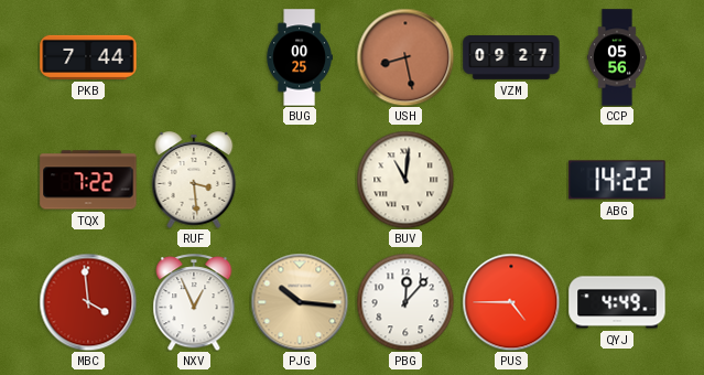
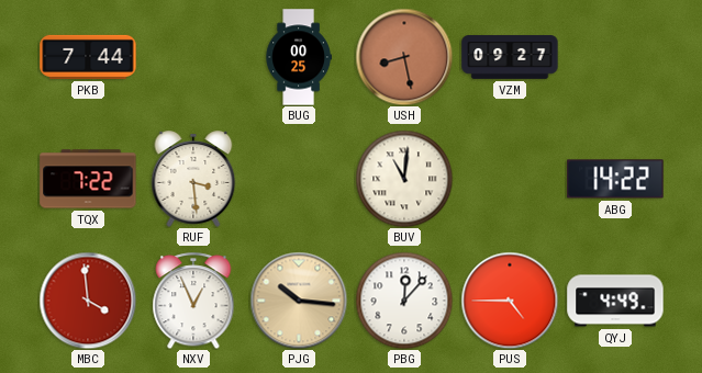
CCP: 05:56 -> none
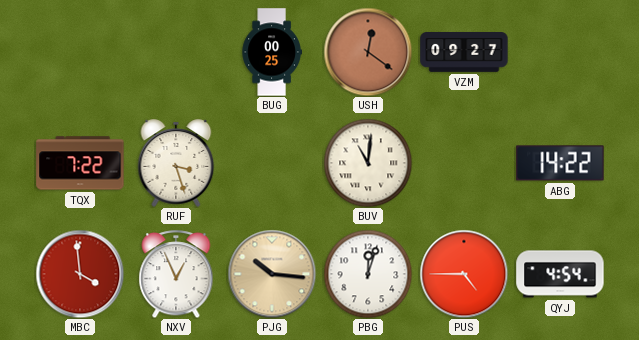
PKB: 7:44 -> none
USH: 8:28 -> 12:21
RUF: 3:29 -> 3:27
PBG: 12:07 -> 12:03
QYJ: 4:49 -> 4:54
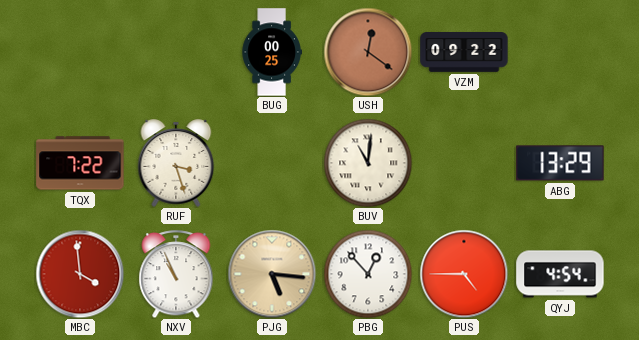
VZM: 09:27 -> 09:22
ABG: 14:22 -> 13:29
NXV: 12:56 -> 10:56
PJG: 10:16 -> 5:16
PBG: 12:03 -> 12:53
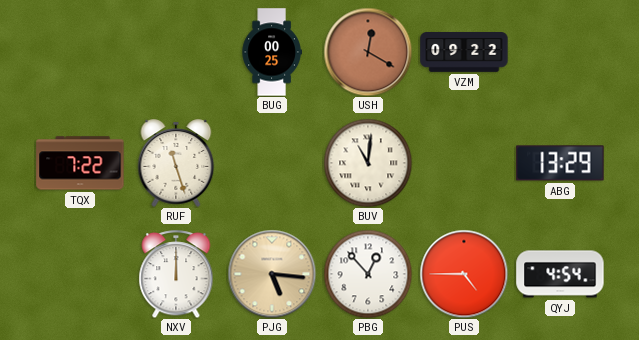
USH: 12:21 -> 12:20
RUF: 3:27 -> 11:27
MBC: 3:59 -> none
NXV: 10:56 -> 12:00
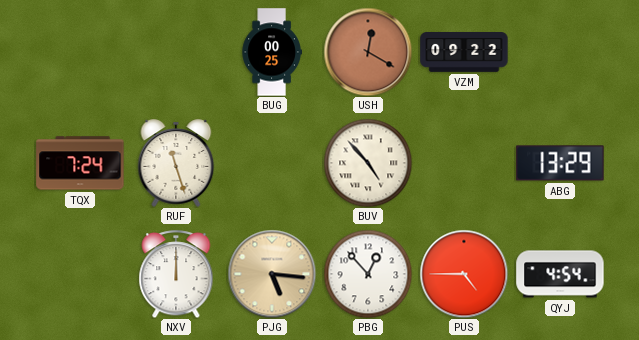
TQX: 7:22 -> 7:24
BUV: 11:01 -> 4:53
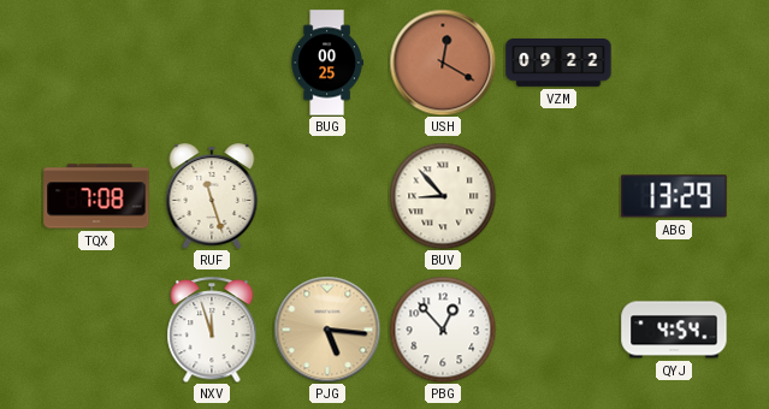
TQX: 7:24 -> 7:08
BUV: 4:53 -> 8:53
NXV: 12:00 -> 11:57
PUS: 4:45 -> none
